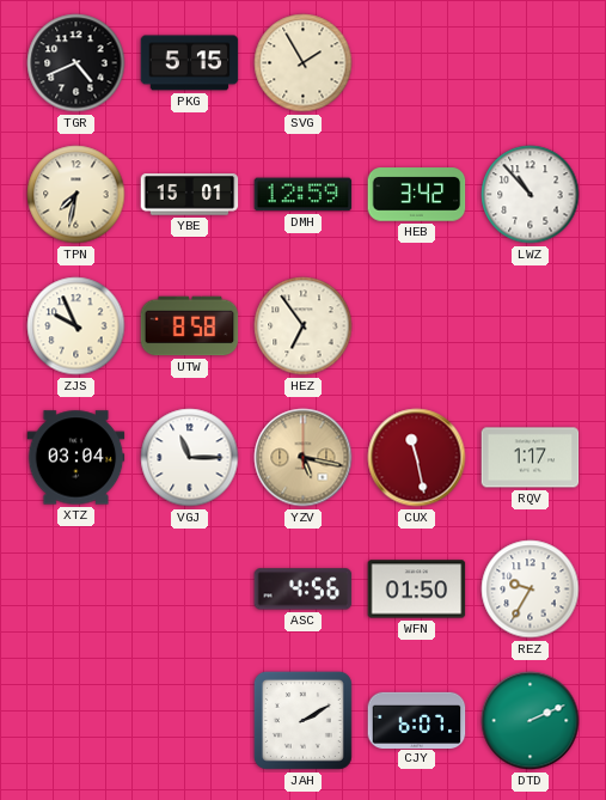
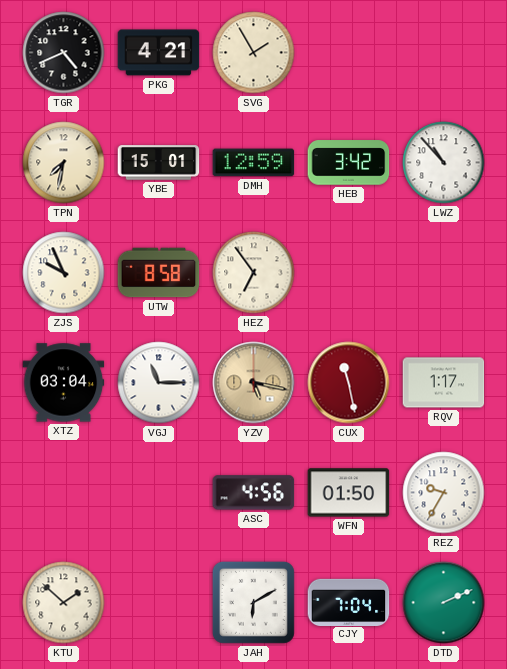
PKG: 5:15 -> 4:21
KTU: none -> 1:52
JAH: 2:10 -> 6:10
CJY: 6:07 -> 7:04
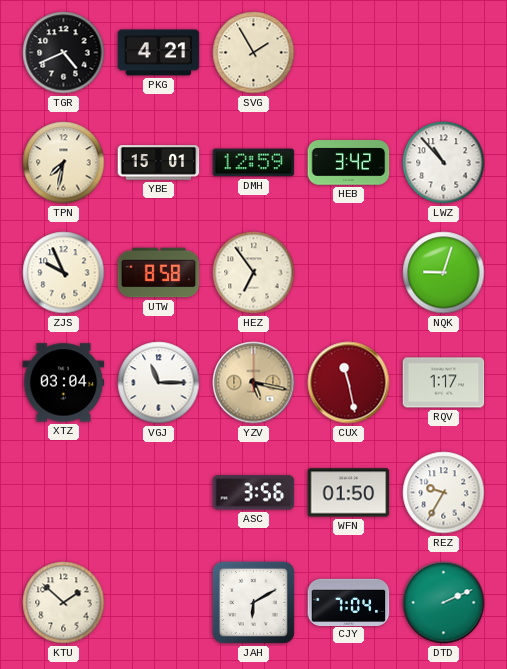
NQK: none -> 9:03
ASC: 4:56 -> 3:56
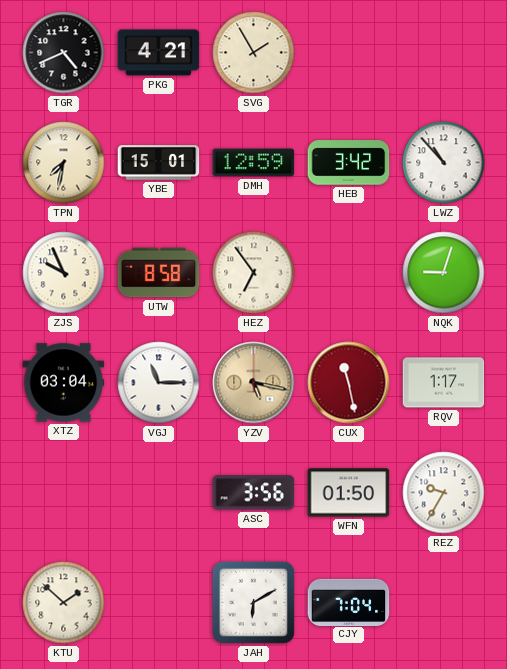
DTD: 2:11 -> none
